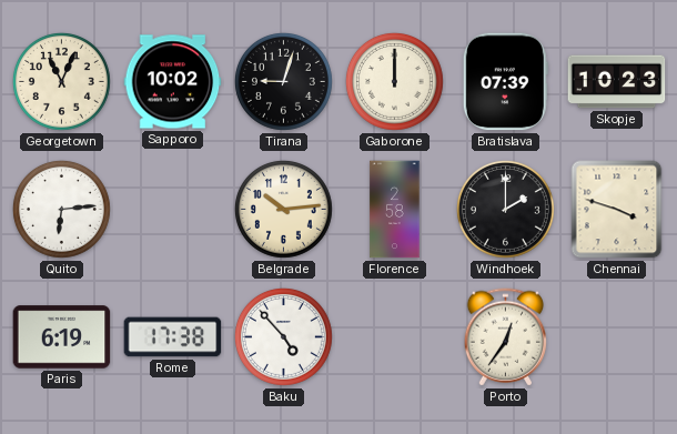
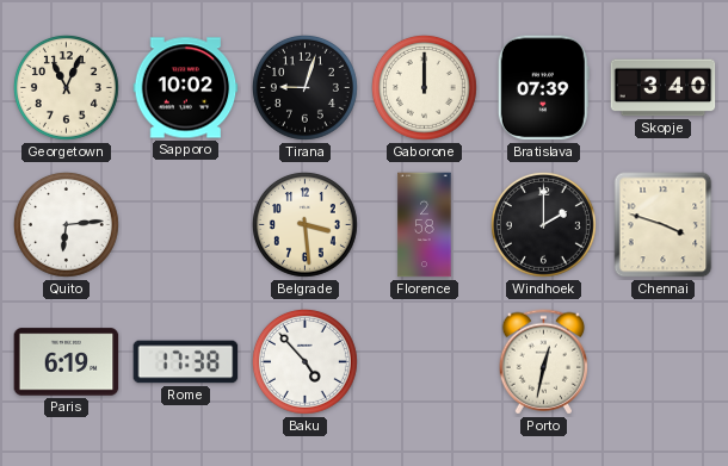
Skopje: 10:23 -> 3:40
Belgrade: 10:14 -> 3:29
Porto: 12:36 -> 12:32
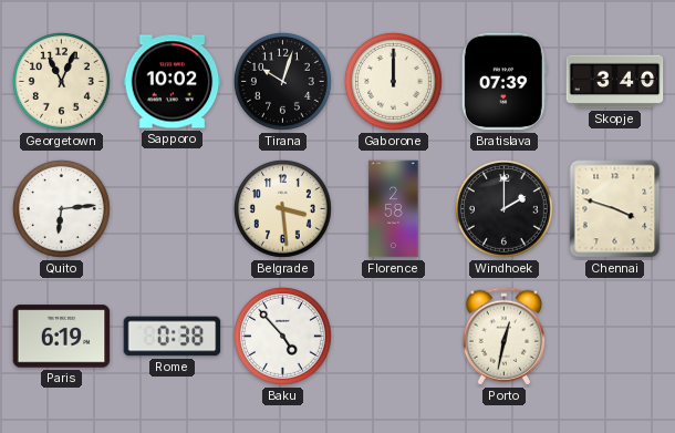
Tirana: 9:03 -> 10:03
Rome: 17:38 -> 0:38
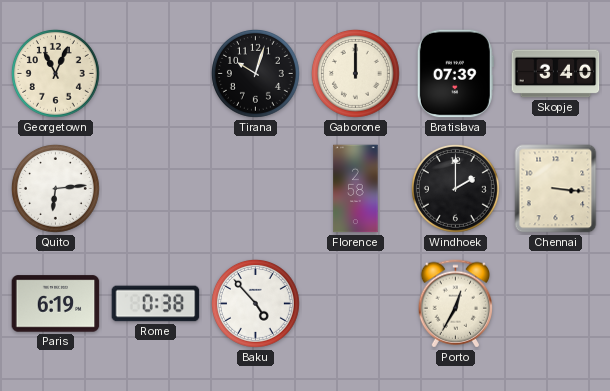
Sapporo: 10:02 -> none
Belgrade: 3:29 -> none
Chennai: 3:48 -> 3:16
Porto: 12:32 -> 12:35
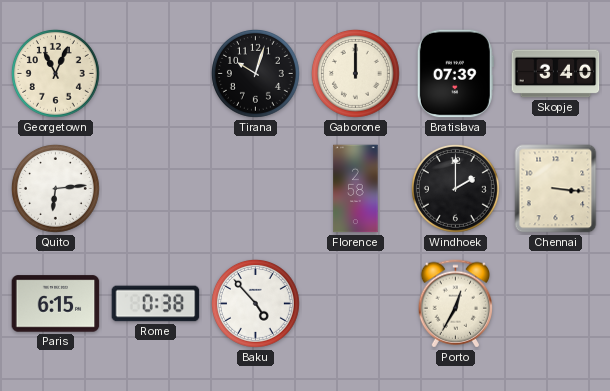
Paris: 6:19 -> 6:15
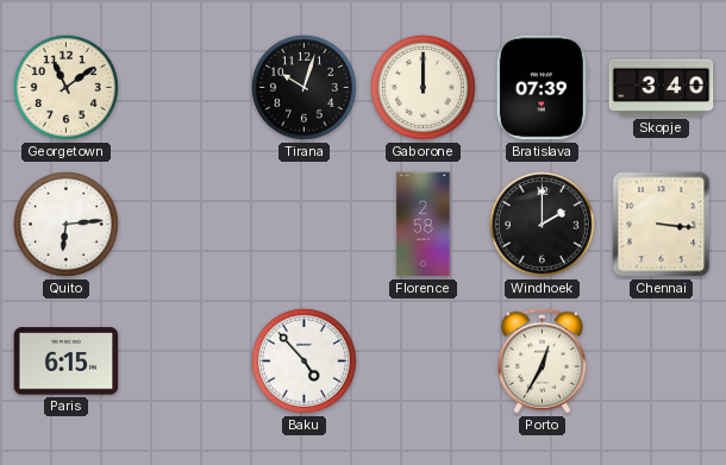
Georgetown: 11:04 -> 11:09
Rome: 0:38 -> none
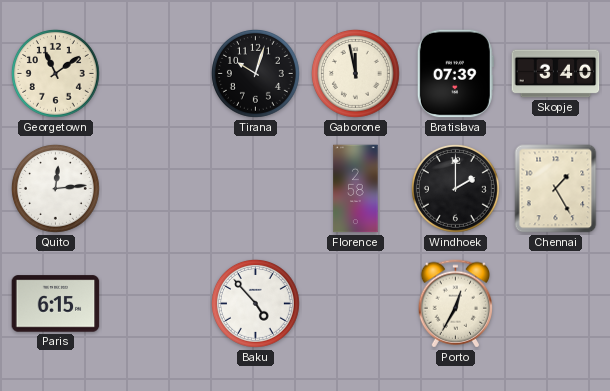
Gaborone: 12:00 -> 11:58
Quito: 6:14 -> 12:14
Chennai: 3:16 -> 1:25
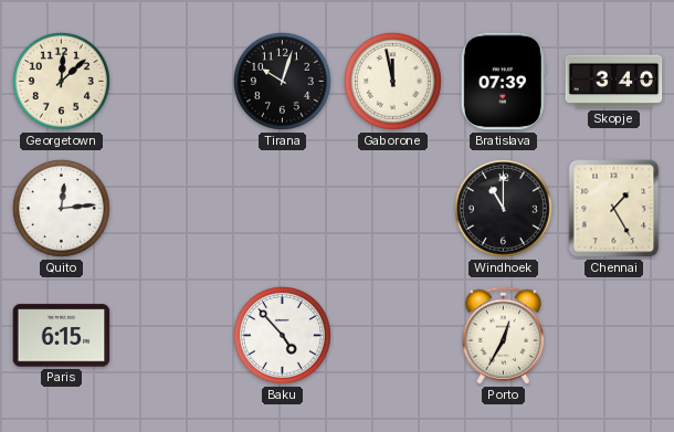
Georgetown: 11:09 -> 12:08
Florence: 2:58 -> none
Windhoek: 2:00 -> 11:00
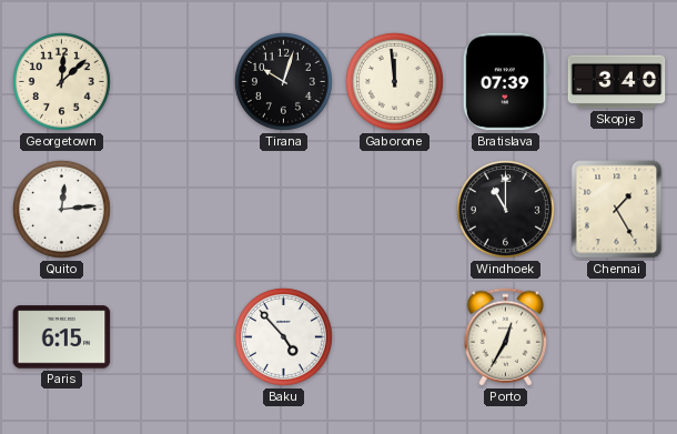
Gaborone: 11:58 -> 11:59
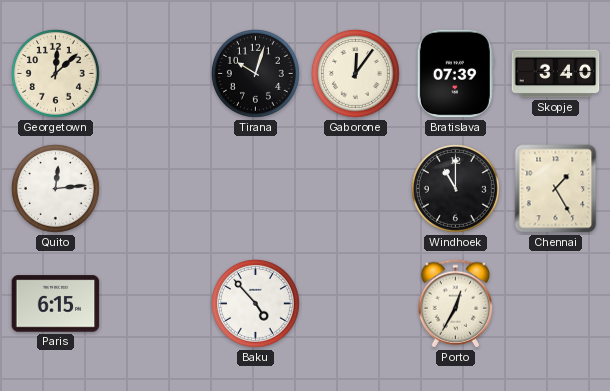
Gaborone: 11:59 -> 12:06
